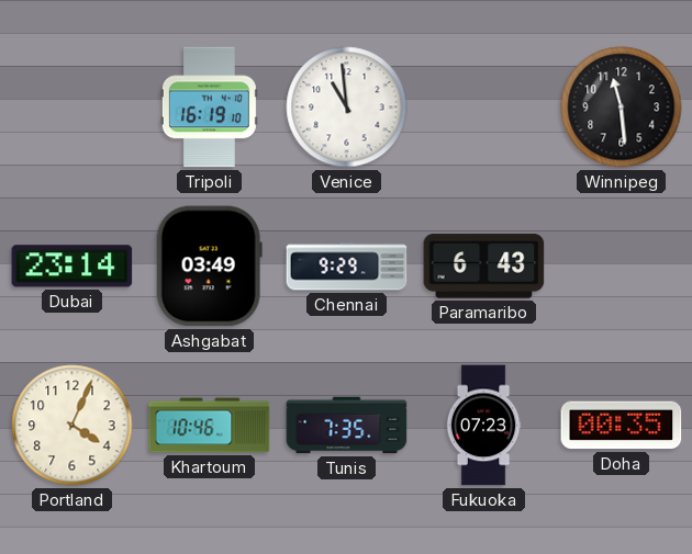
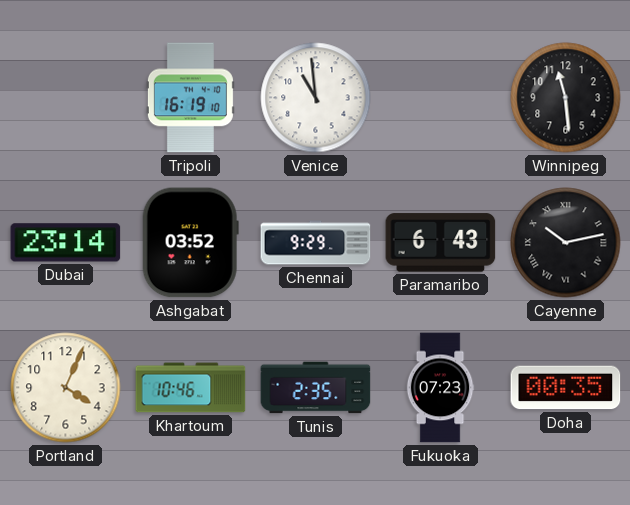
Ashgabat: 03:49 -> 03:52
Cayenne: none -> 10:13
Tunis: 7:35 -> 2:35
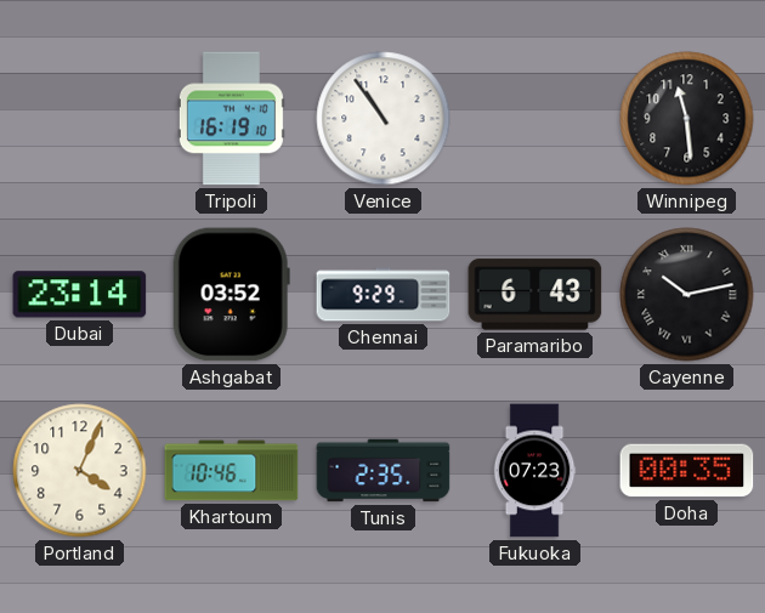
Venice: 10:59 -> 10:54
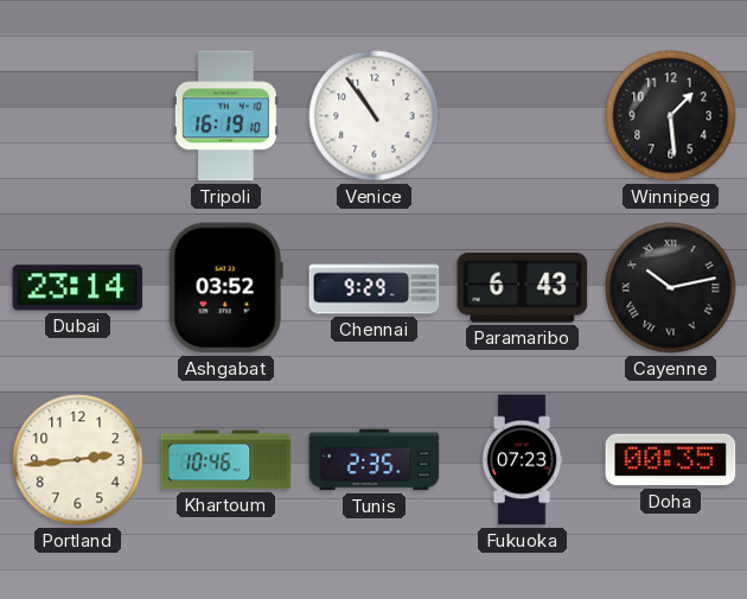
Winnipeg: 11:29 -> 1:29
Portland: 4:04 -> 2:44
